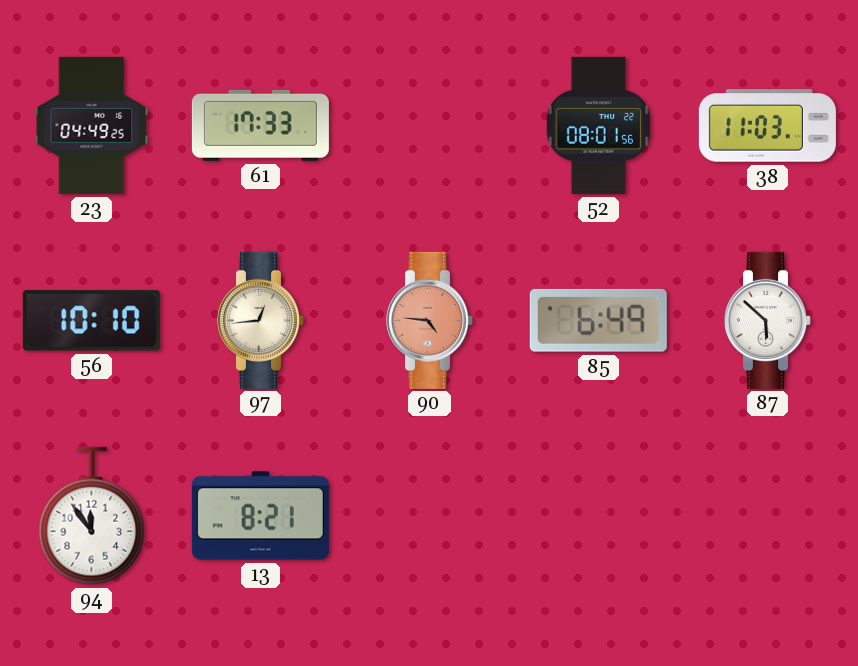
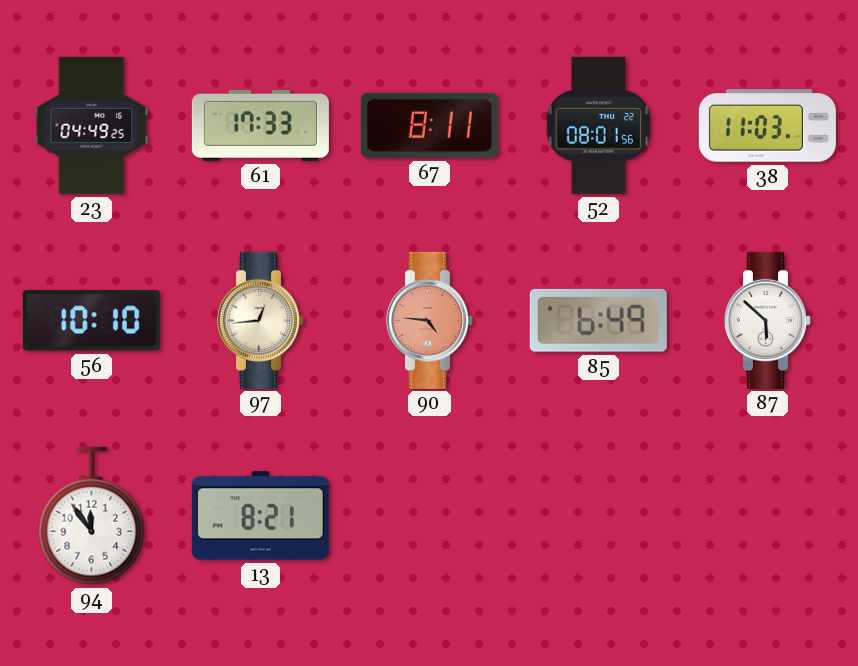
67: none -> 8:11
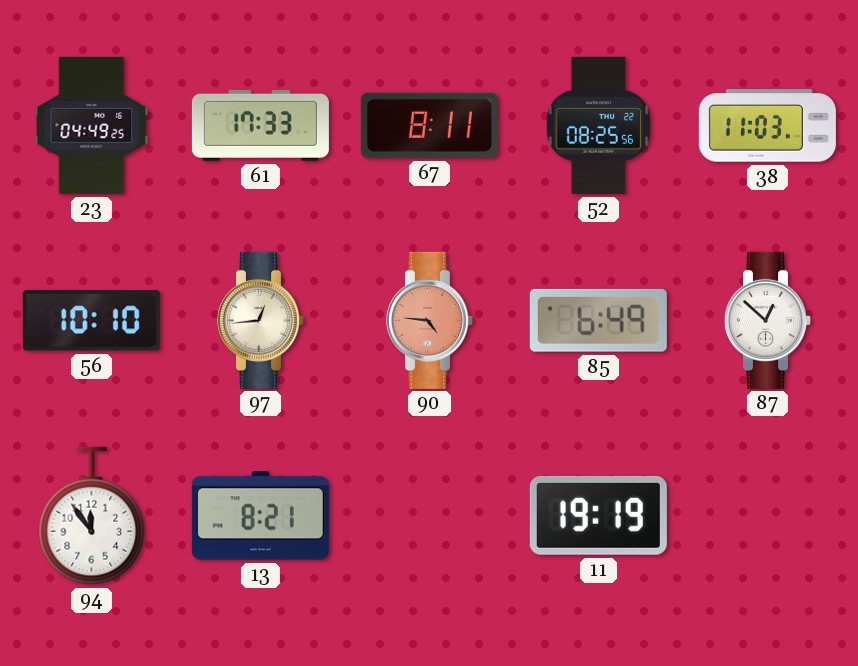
52: 08:01 -> 08:25
87: 5:52 -> 12:52
11: none -> 19:19
